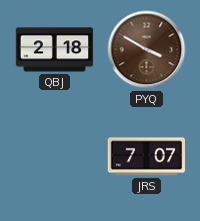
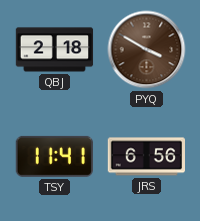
TSY: none -> 11:41
JRS: 7:07 -> 6:56
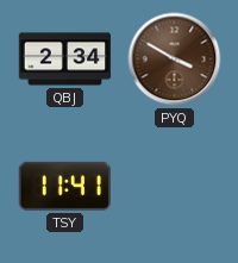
QBJ: 2:18 -> 2:34
JRS: 6:56 -> none
